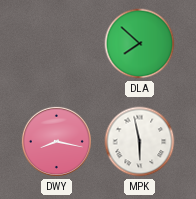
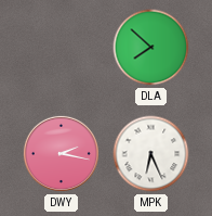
DWY: 8:17 -> 2:17
MPK: 5:58 -> 6:26
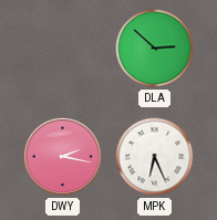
DLA: 7:52 -> 2:52
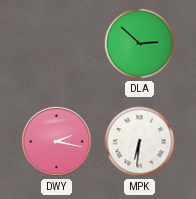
MPK: 6:26 -> 6:31
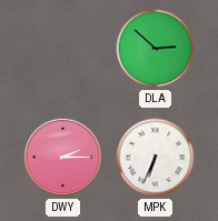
DWY: 2:17 -> 2:15
MPK: 6:31 -> 6:34
